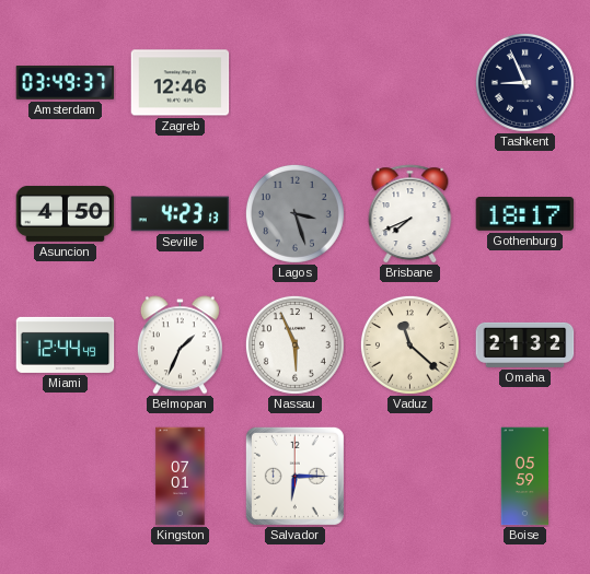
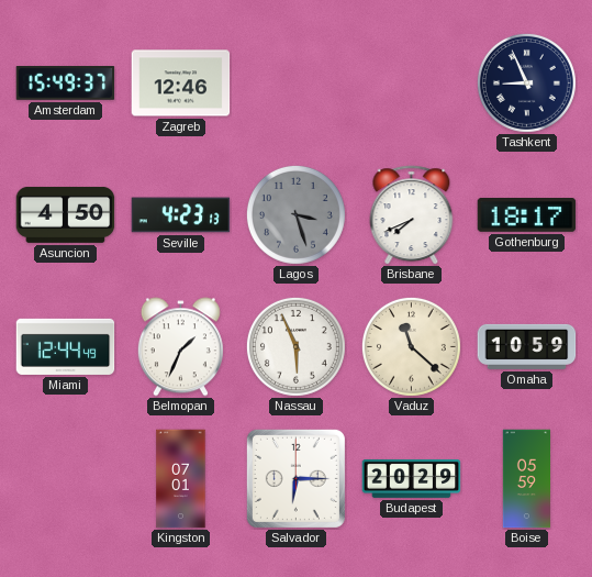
Amsterdam: 03:49 -> 15:49
Omaha: 21:32 -> 10:59
Budapest: none -> 20:29
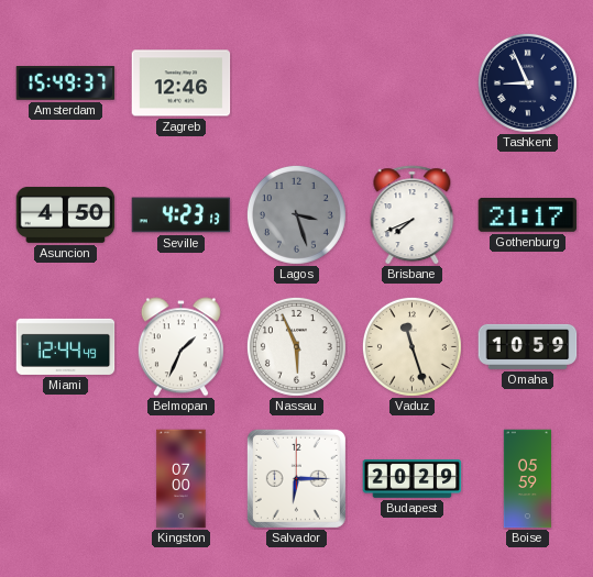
Gothenburg: 18:17 -> 21:17
Vaduz: 11:22 -> 11:27
Kingston: 07:01 -> 07:00
